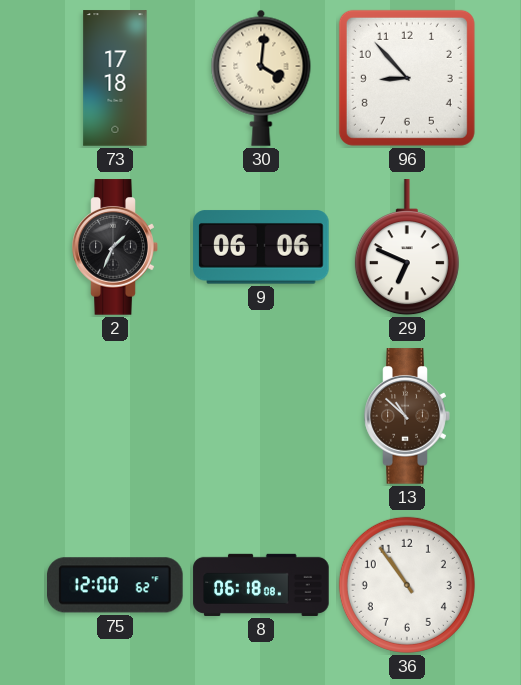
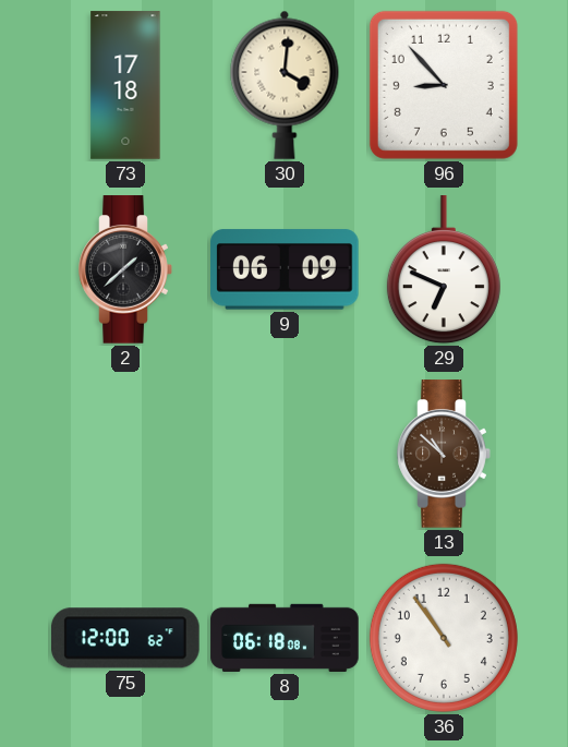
2: 1:34 -> 1:38
9: 06:06 -> 06:09
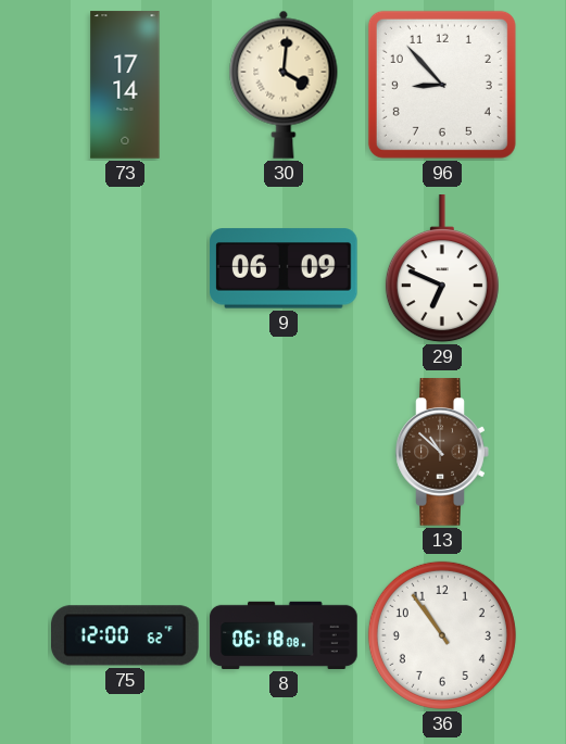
73: 17:18 -> 17:14
2: 1:38 -> none
